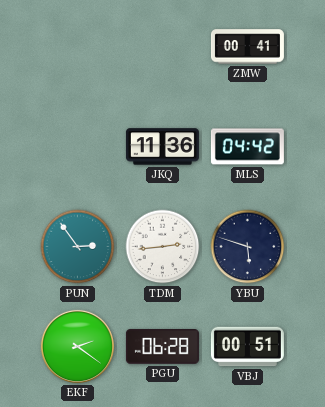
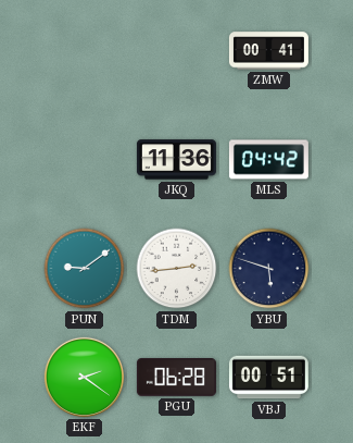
PUN: 2:54 -> 9:09
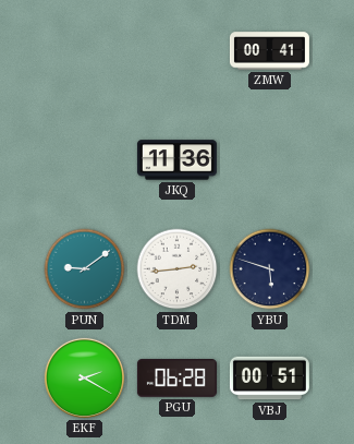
MLS: 04:42 -> none
EKF: 2:21 -> 2:20
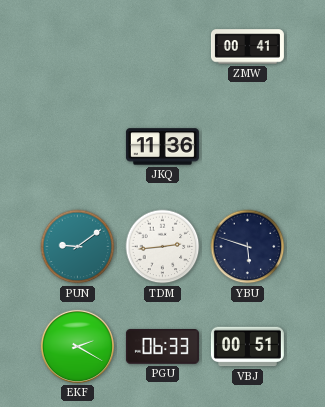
PGU: 06:28 -> 06:33
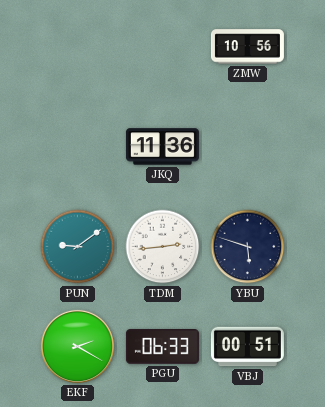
ZMW: 00:41 -> 10:56
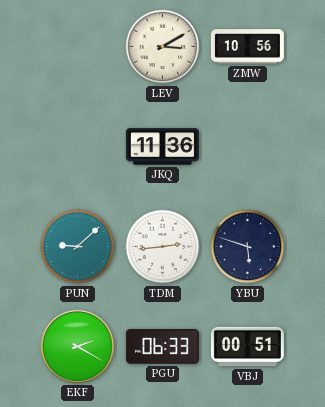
LEV: none -> 3:10
PUN: 9:09 -> 9:08
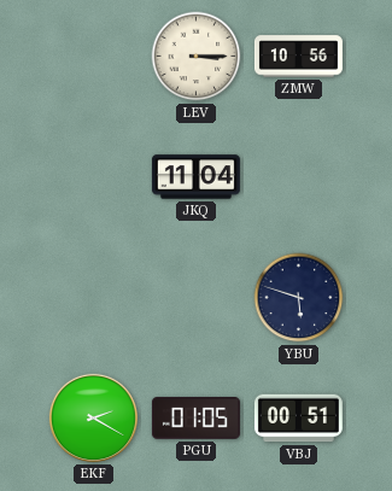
LEV: 3:10 -> 3:15
JKQ: 11:36 -> 11:04
PUN: 9:08 -> none
TDM: 2:44 -> none
PGU: 06:33 -> 01:05
